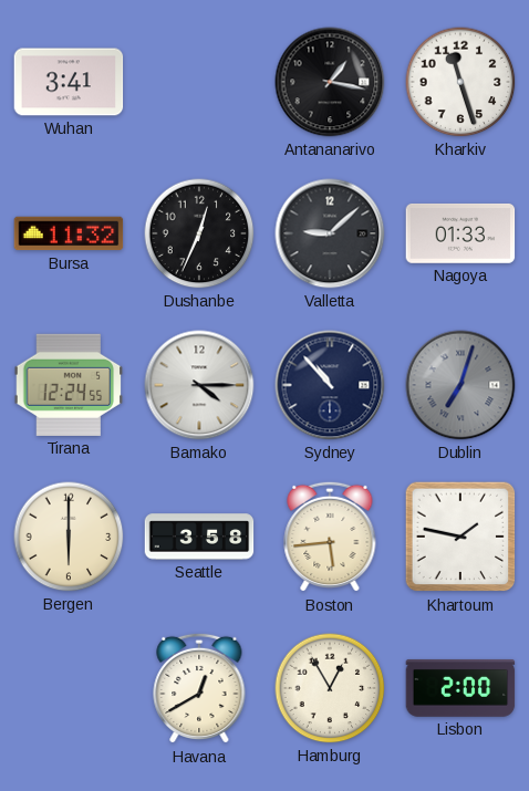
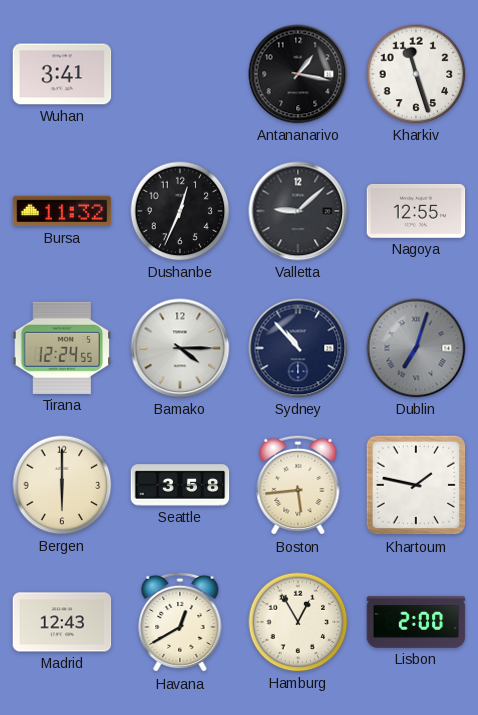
Nagoya: 01:33 -> 12:55
Madrid: none -> 12:43
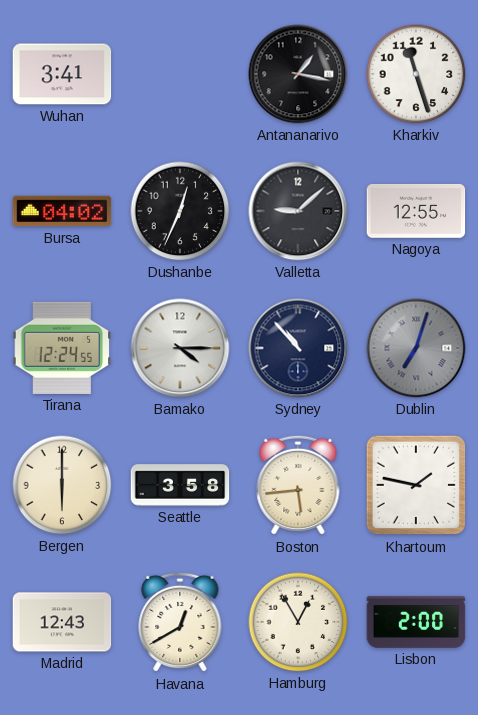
Bursa: 11:32 -> 04:02
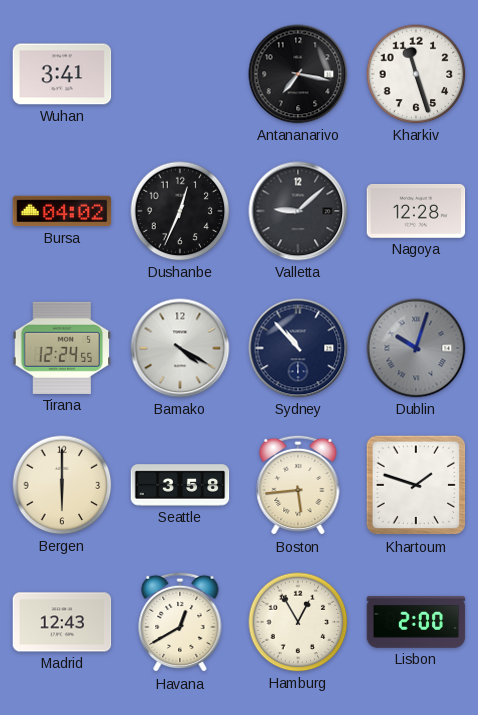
Antananarivo: 1:17 -> 7:17
Nagoya: 12:55 -> 12:28
Bamako: 4:15 -> 4:20
Dublin: 7:03 -> 10:03
Khartoum: 1:47 -> 1:48
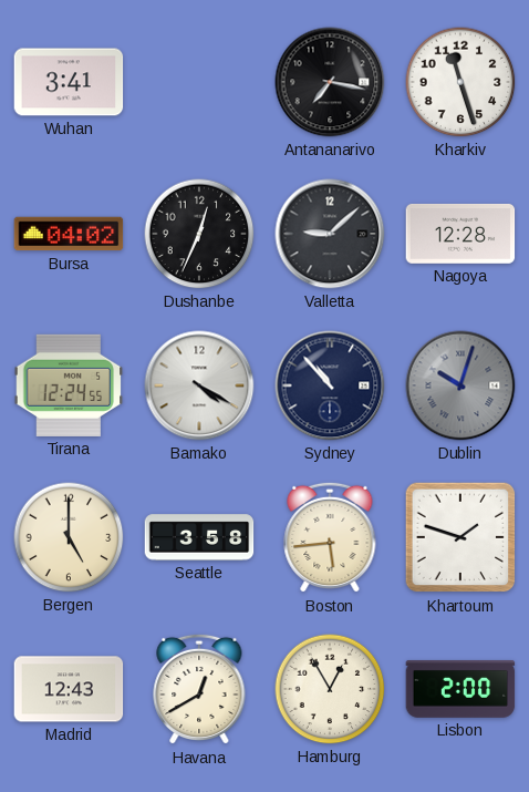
Bergen: 6:00 -> 5:00
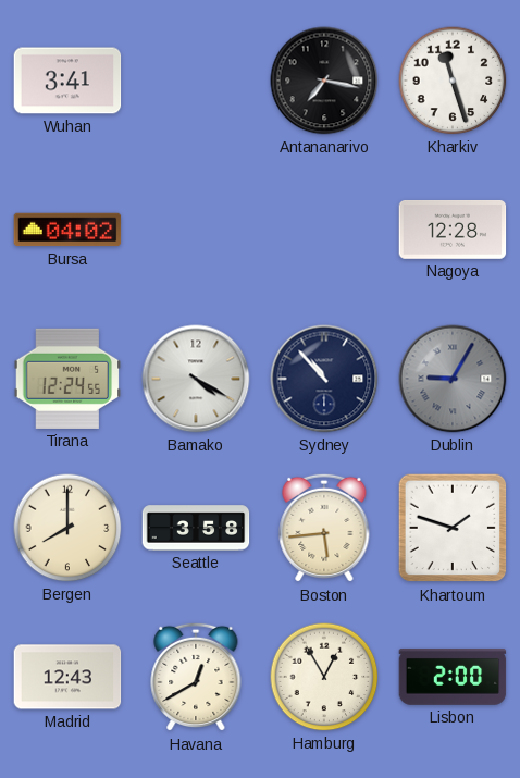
Dushanbe: 12:34 -> none
Valletta: 9:08 -> none
Dublin: 10:03 -> 9:05
Bergen: 5:00 -> 8:00
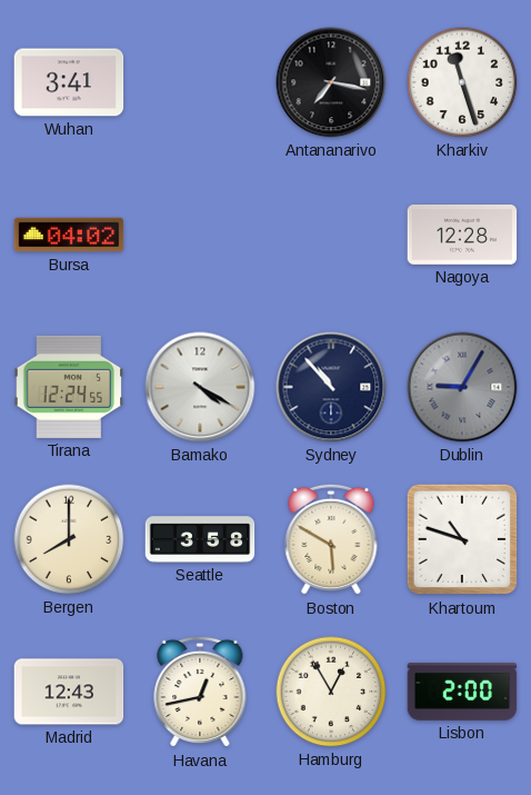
Boston: 5:44 -> 5:50
Khartoum: 1:48 -> 10:48
Havana: 12:40 -> 12:43
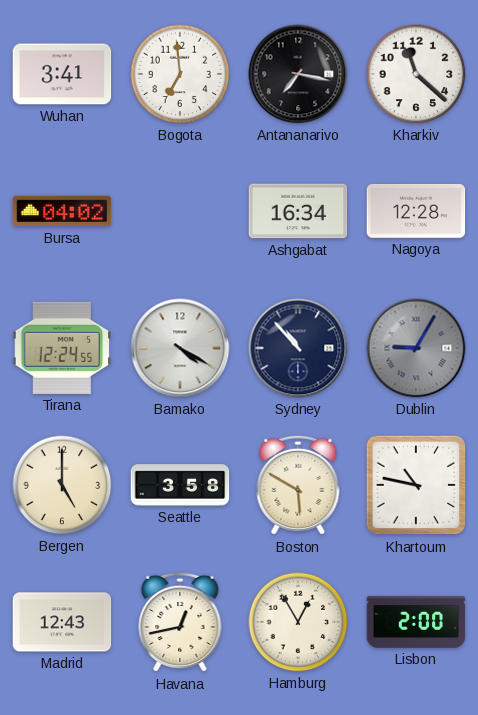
Bogota: none -> 6:59
Kharkiv: 11:27 -> 11:22
Ashgabat: none -> 16:34
Bergen: 8:00 -> 5:00
Khartoum: 10:48 -> 10:47
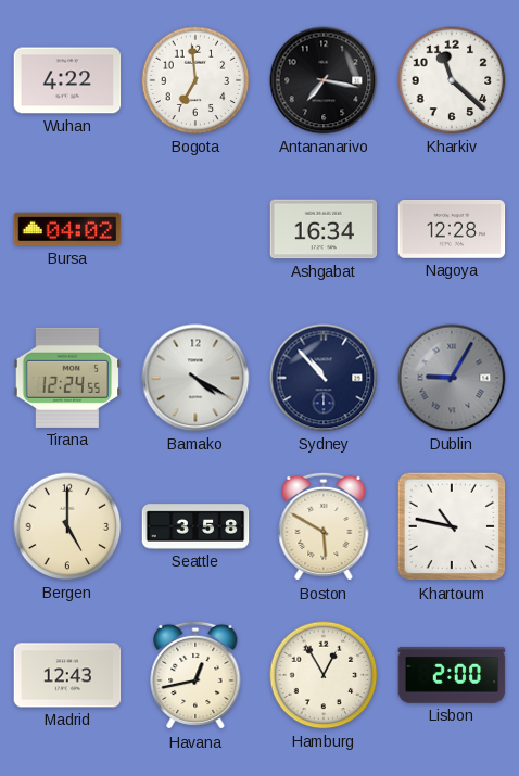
Wuhan: 3:41 -> 4:22
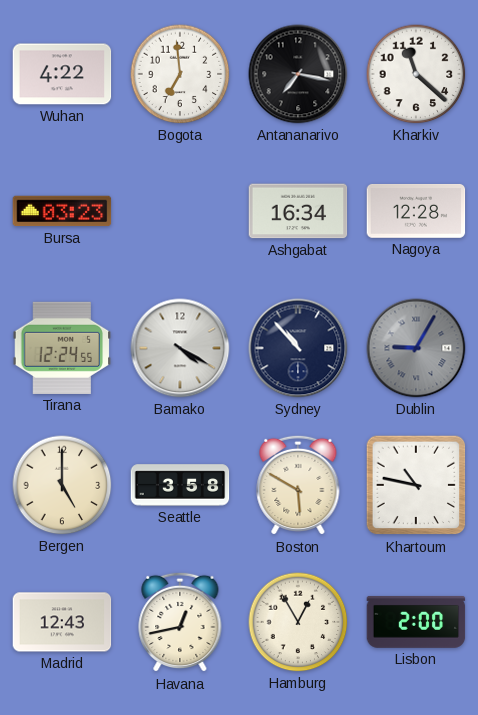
Bursa: 04:02 -> 03:23
